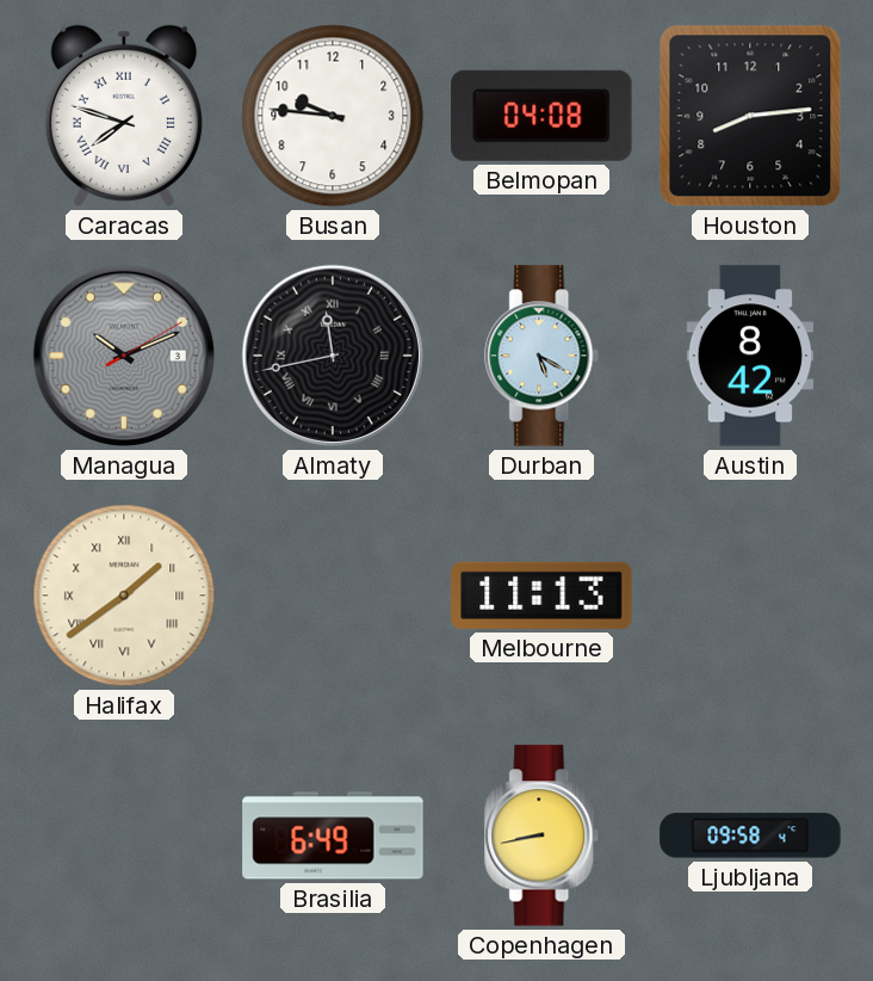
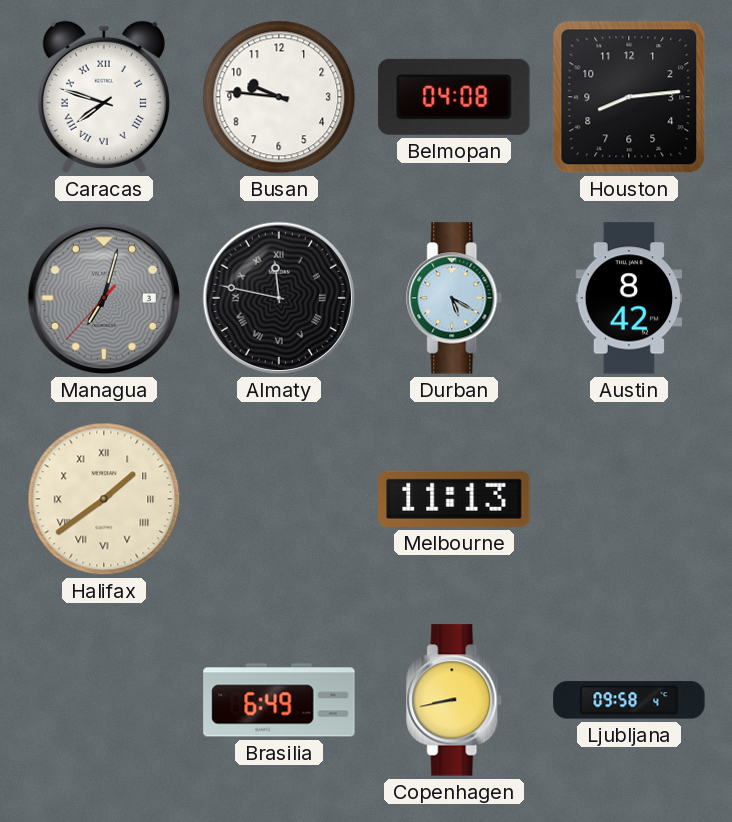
Managua: 10:11 -> 7:02
Almaty: 11:43 -> 11:47
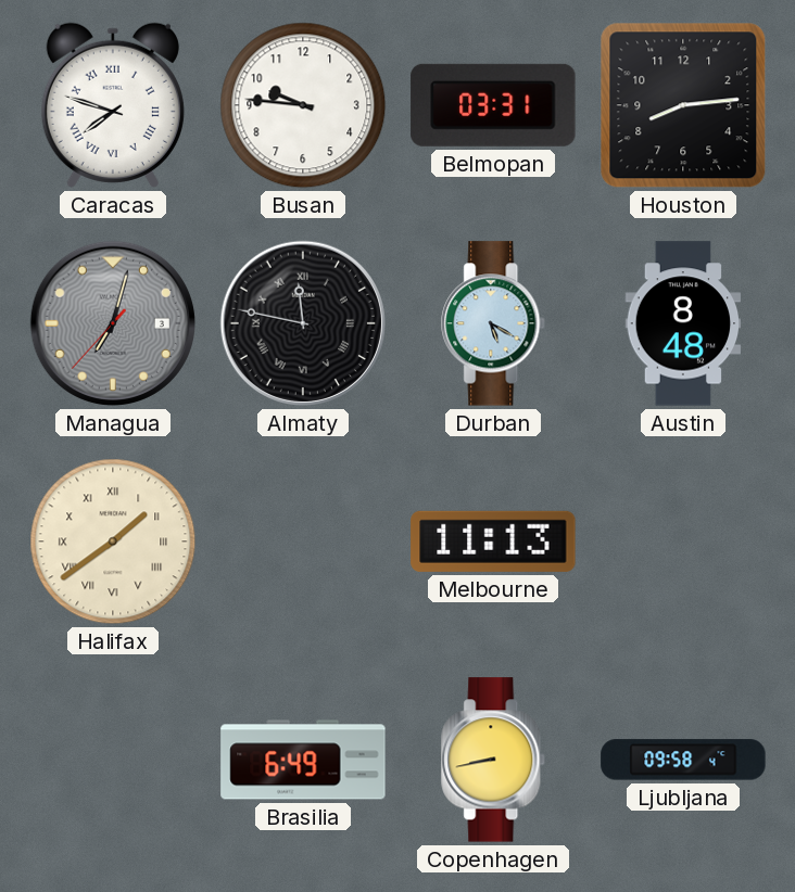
Belmopan: 04:08 -> 03:31
Austin: 8:42 -> 8:48
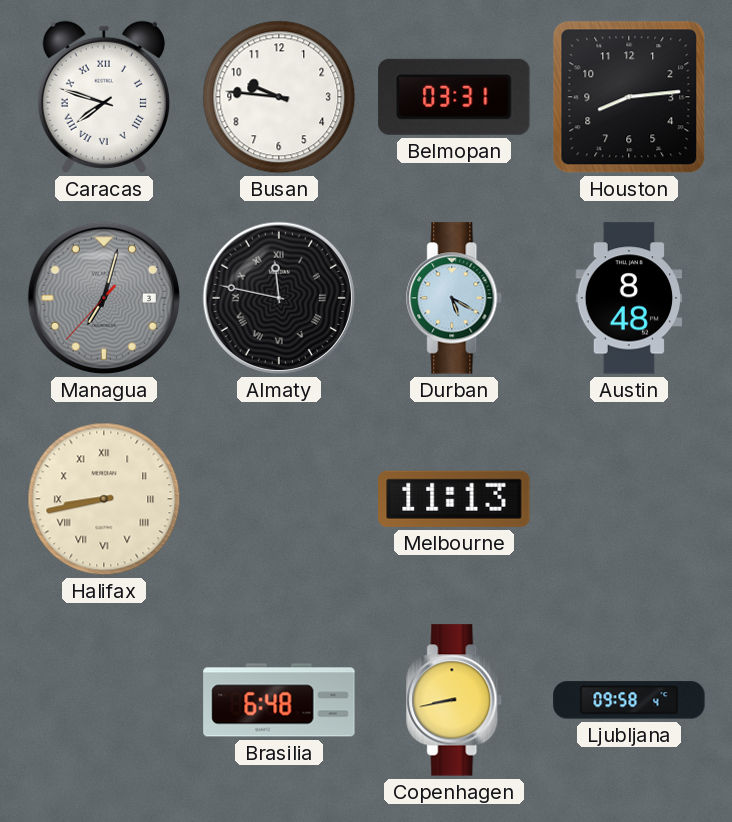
Halifax: 1:39 -> 8:43
Brasilia: 6:49 -> 6:48
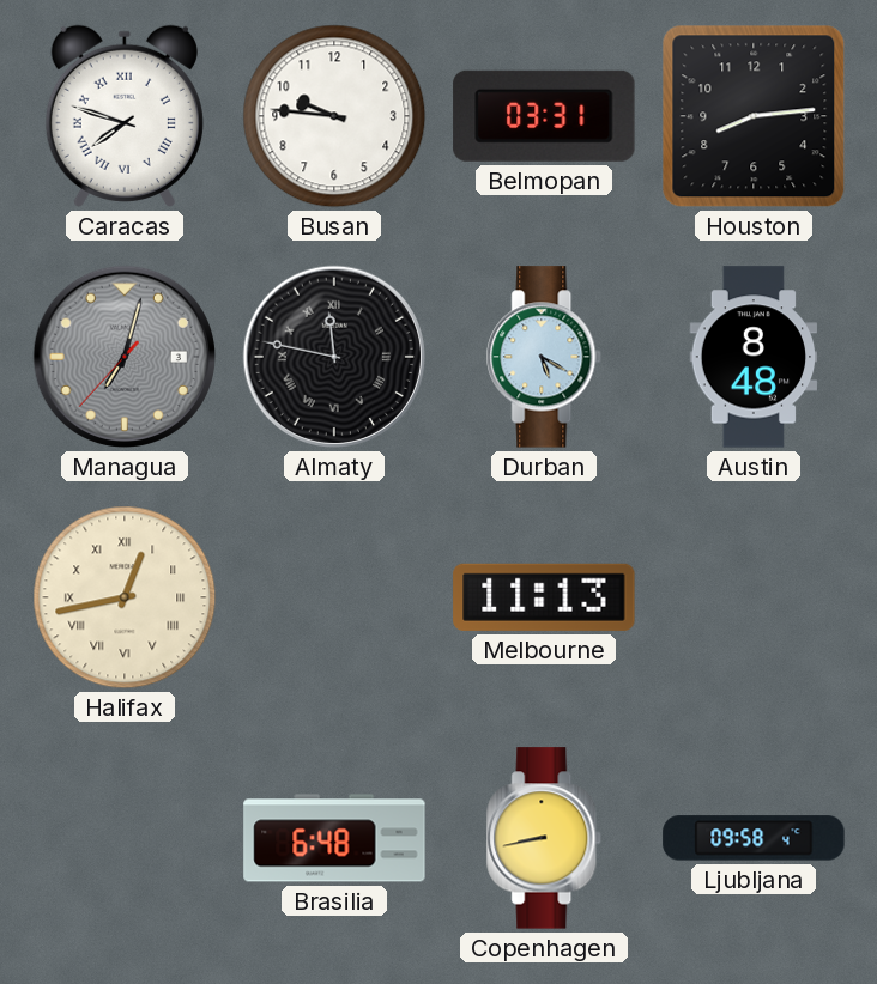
Halifax: 8:43 -> 12:43
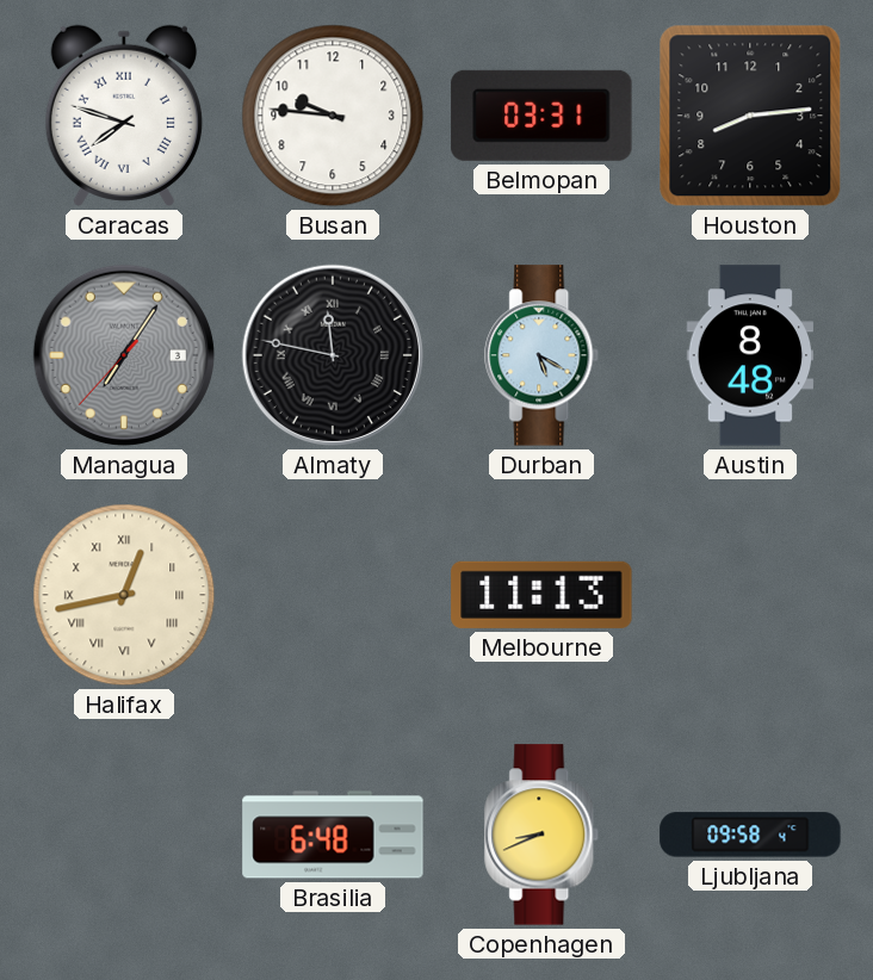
Managua: 7:02 -> 7:05
Copenhagen: 8:43 -> 8:41
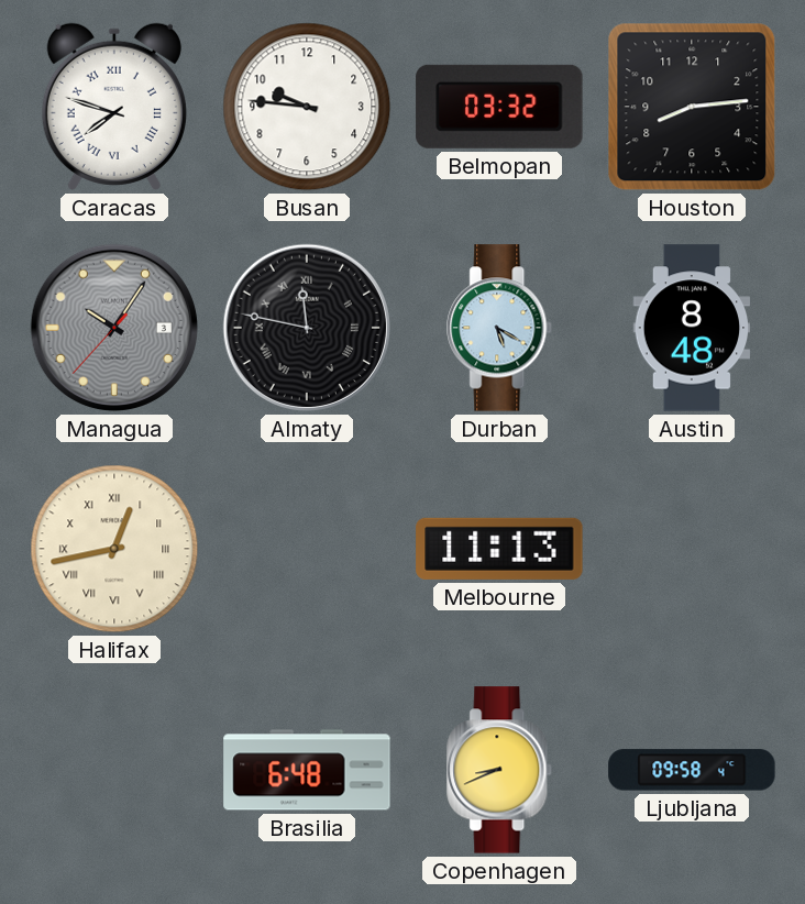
Belmopan: 03:31 -> 03:32
Managua: 7:05 -> 10:05
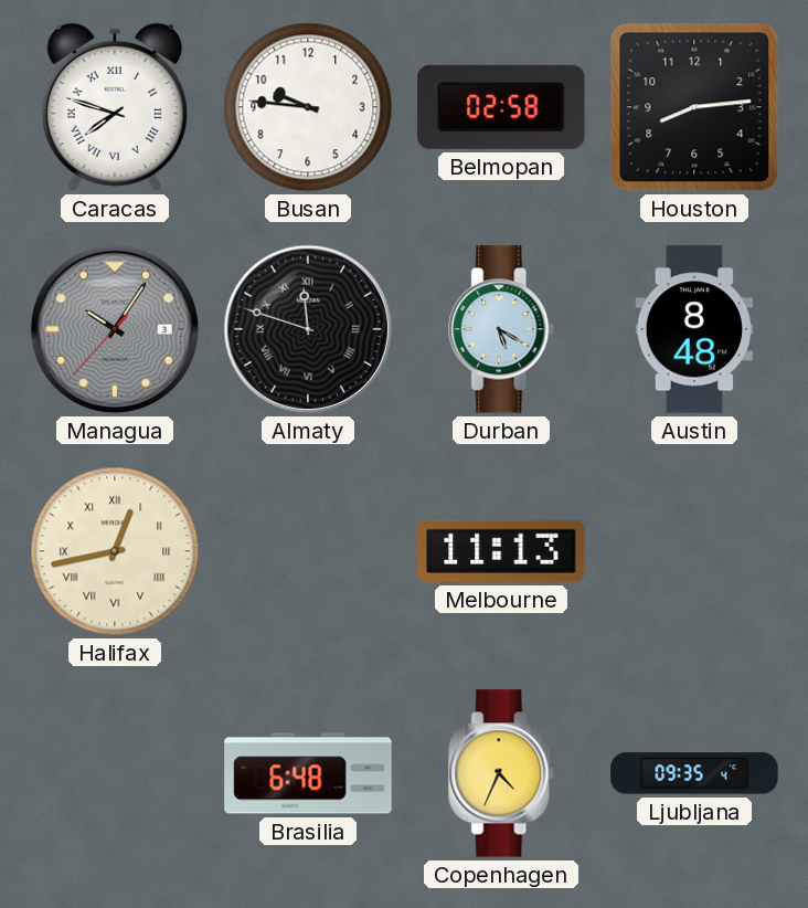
Belmopan: 03:32 -> 02:58
Almaty: 11:47 -> 11:48
Copenhagen: 8:41 -> 4:34
Ljubljana: 09:58 -> 09:35
